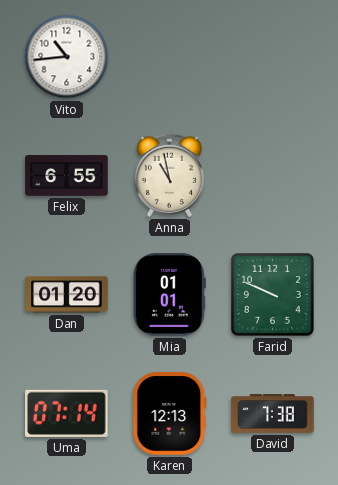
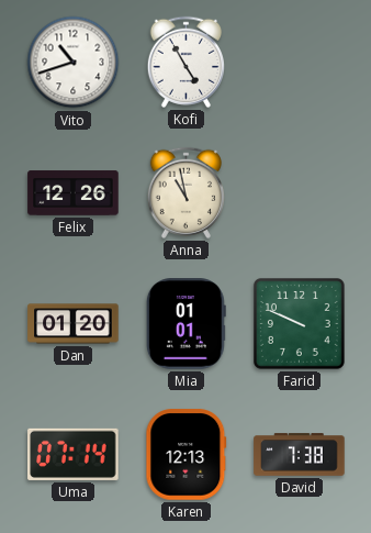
Vito: 10:44 -> 10:42
Kofi: none -> 4:55
Felix: 6:55 -> 12:26
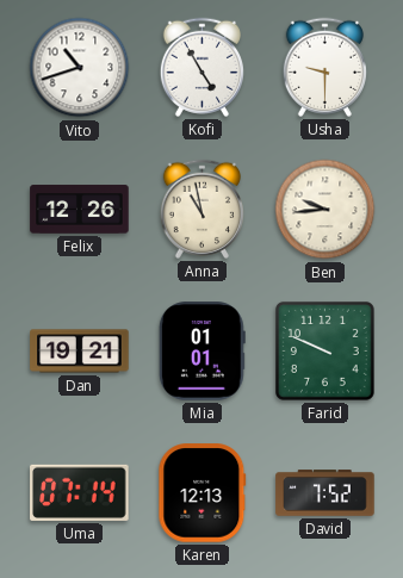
Usha: none -> 9:30
Ben: none -> 9:44
Dan: 01:20 -> 19:21
David: 7:38 -> 7:52
